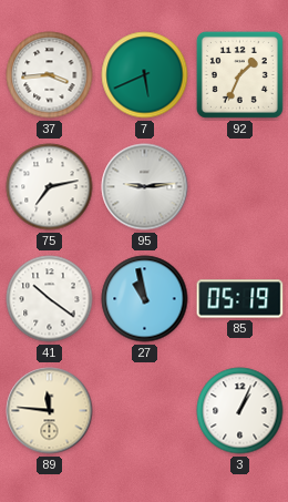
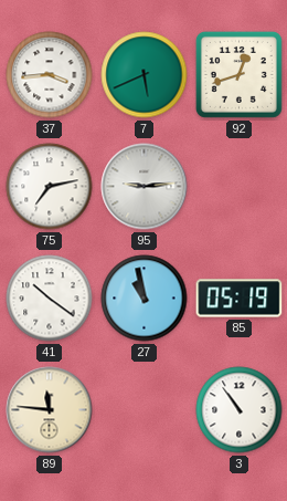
92: 1:34 -> 12:42
3: 1:04 -> 10:54
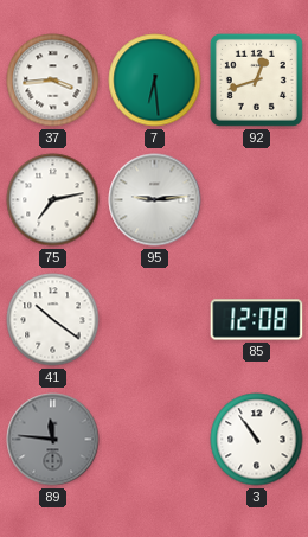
7: 5:41 -> 6:29
27: 10:58 -> none
85: 05:19 -> 12:08
89 dial: cream -> grey
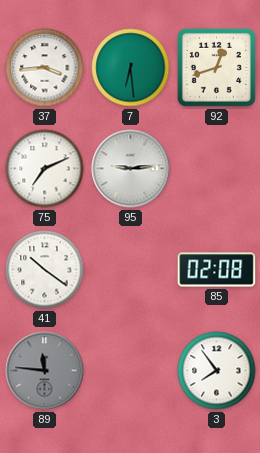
75: 7:13 -> 7:11
85: 12:08 -> 02:08
3: 10:54 -> 7:54
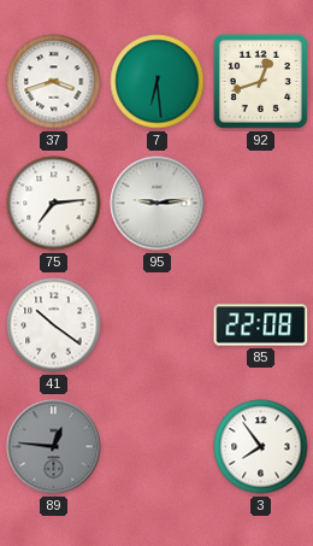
37: 3:44 -> 3:42
75: 7:11 -> 7:14
85: 02:08 -> 22:08
89: 11:46 -> 12:46
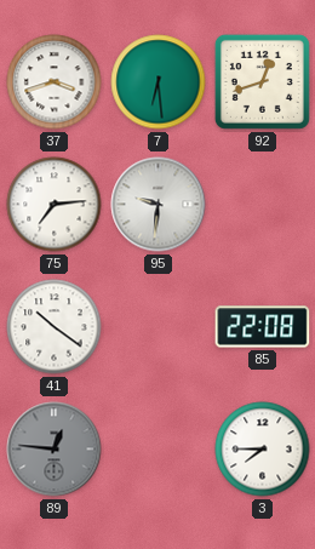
95: 9:14 -> 9:31
3: 7:54 -> 7:45
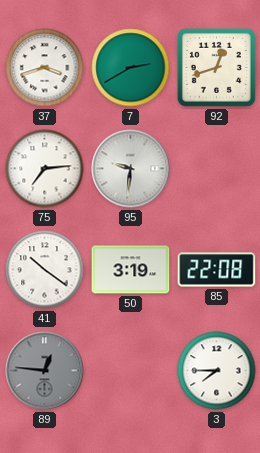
7: 6:29 -> 2:40
50: none -> 3:19
